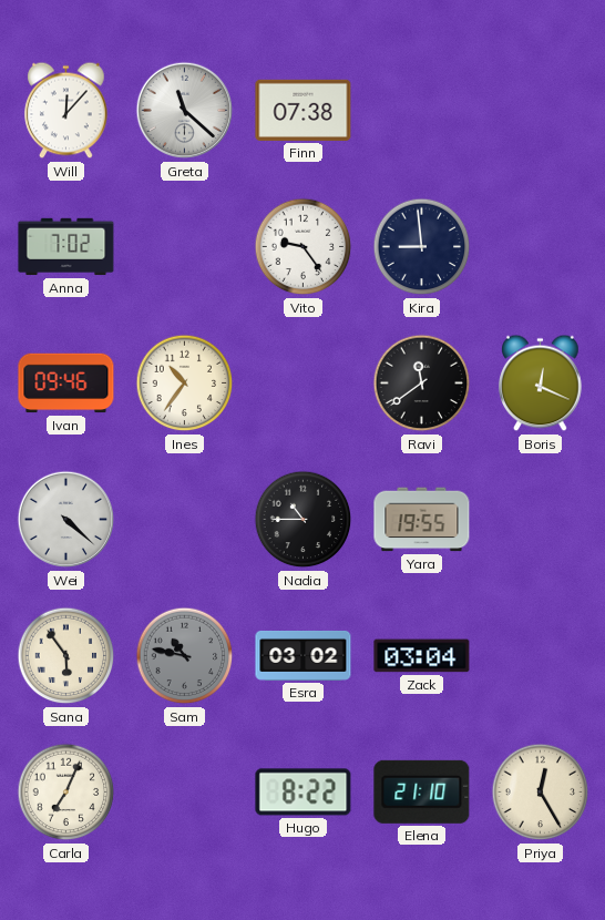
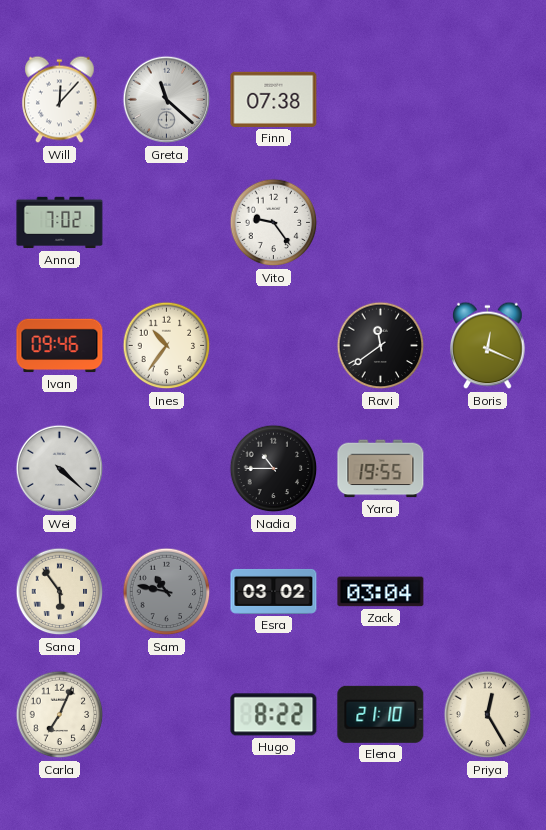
Kira: 8:59 -> none
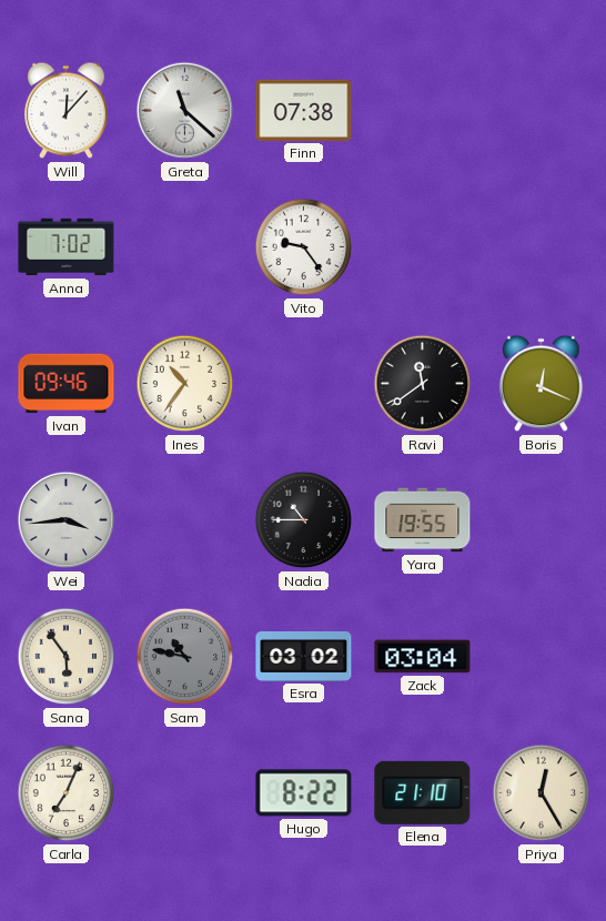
Wei: 4:22 -> 3:44
